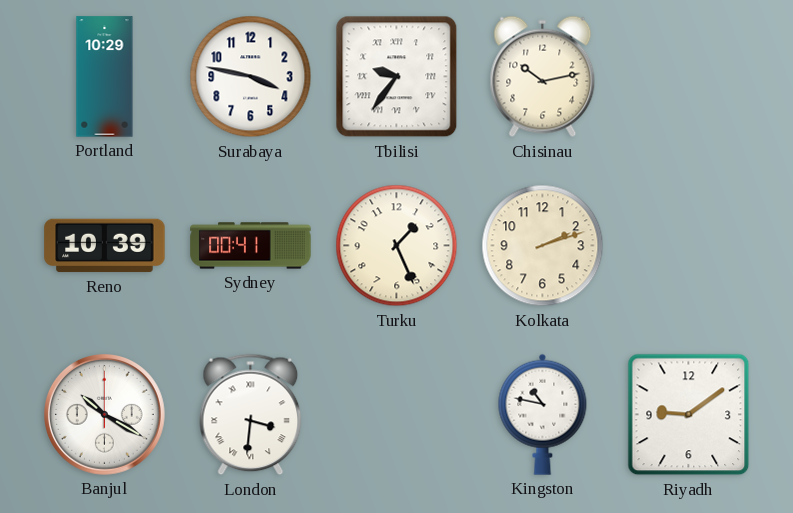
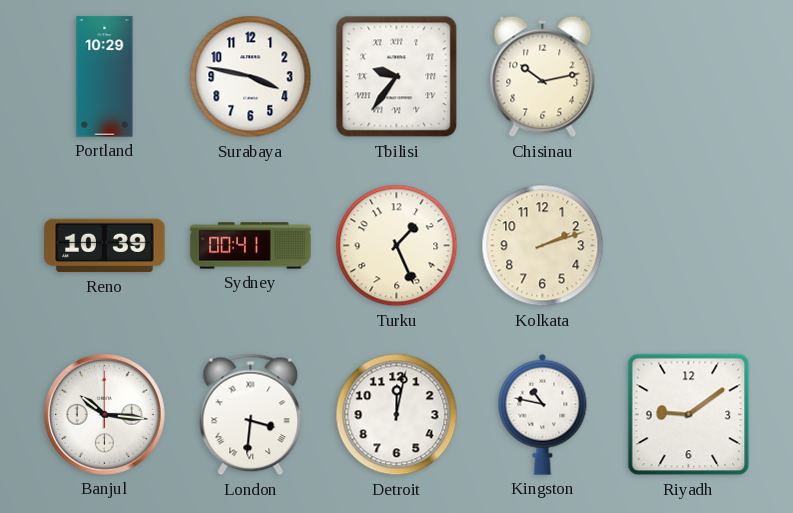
Banjul: 10:20 -> 10:16
Detroit: none -> 12:02
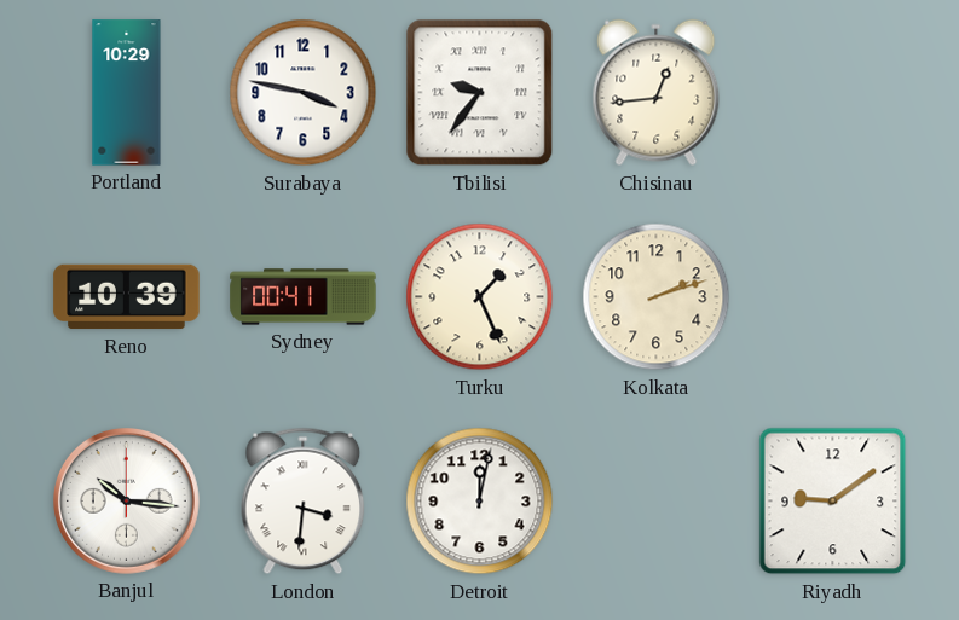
Chisinau: 10:13 -> 12:44
Kingston: 10:47 -> none
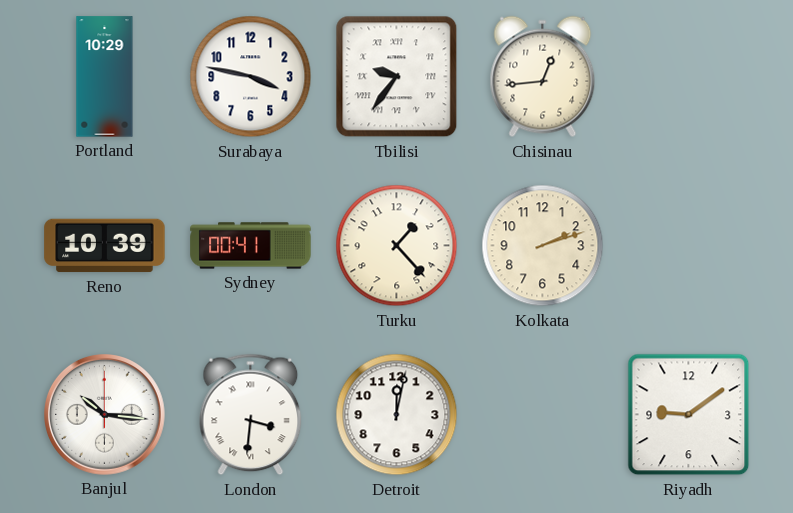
Turku: 1:26 -> 1:23
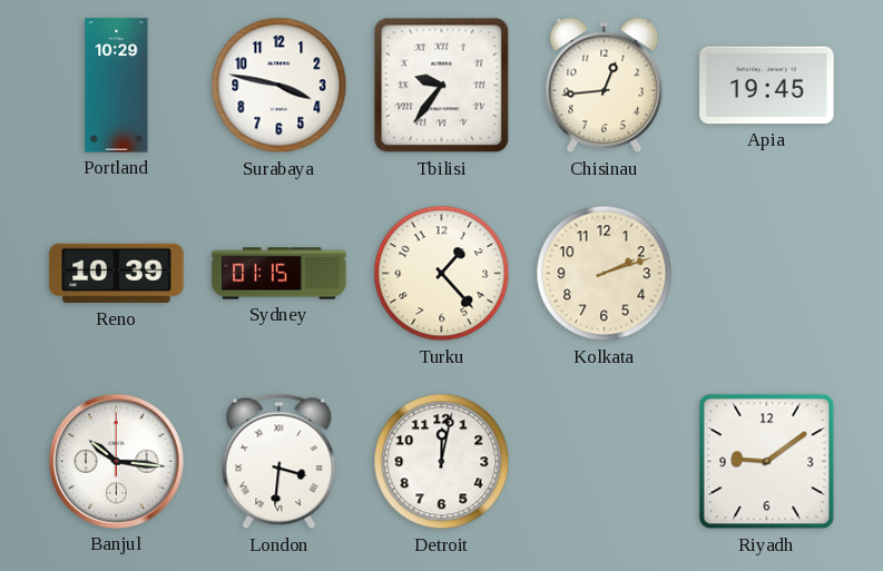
Apia: none -> 19:45
Sydney: 00:41 -> 01:15
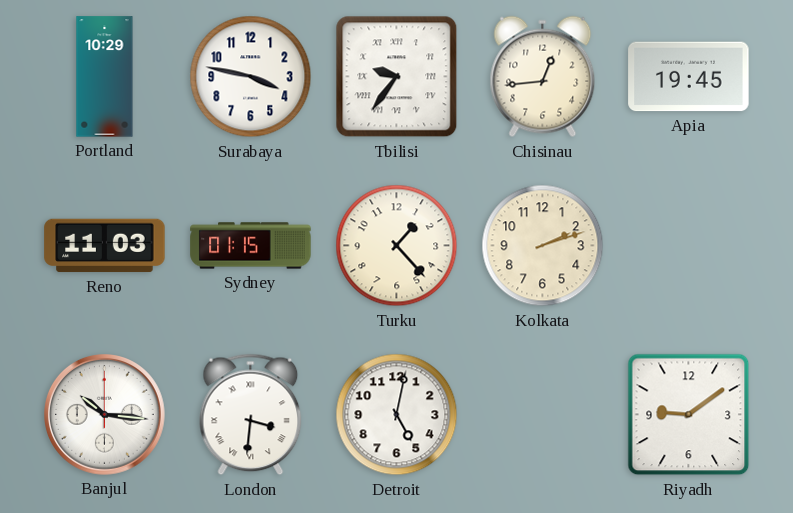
Reno: 10:39 -> 11:03
Detroit: 12:02 -> 5:02
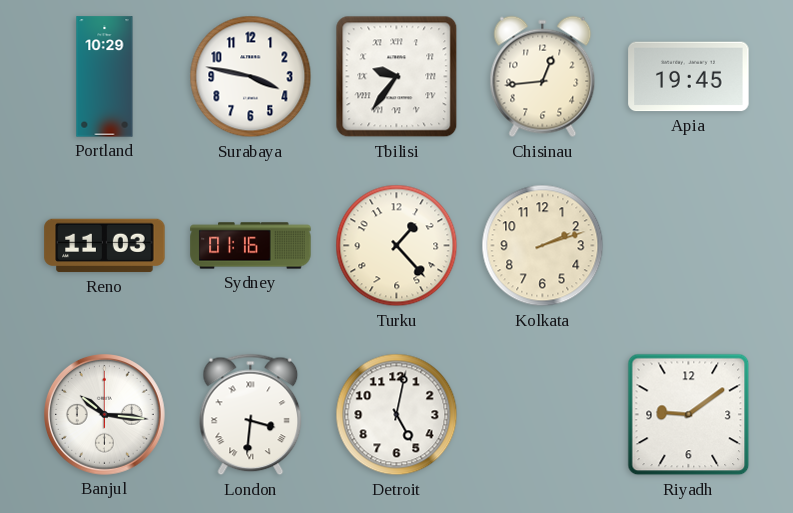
Sydney: 01:15 -> 01:16
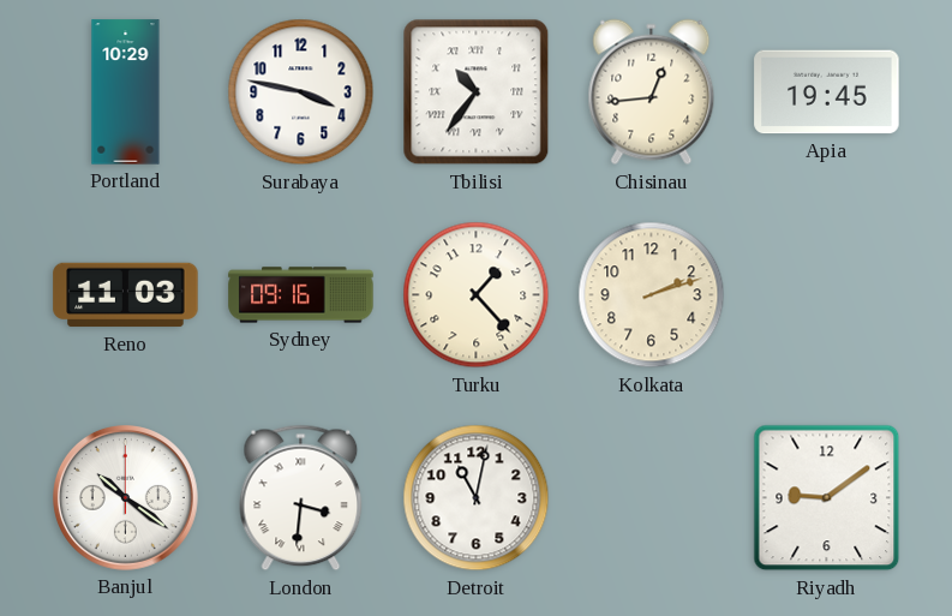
Tbilisi: 9:36 -> 10:36
Sydney: 01:16 -> 09:16
Banjul: 10:16 -> 10:21
Detroit: 5:02 -> 11:02
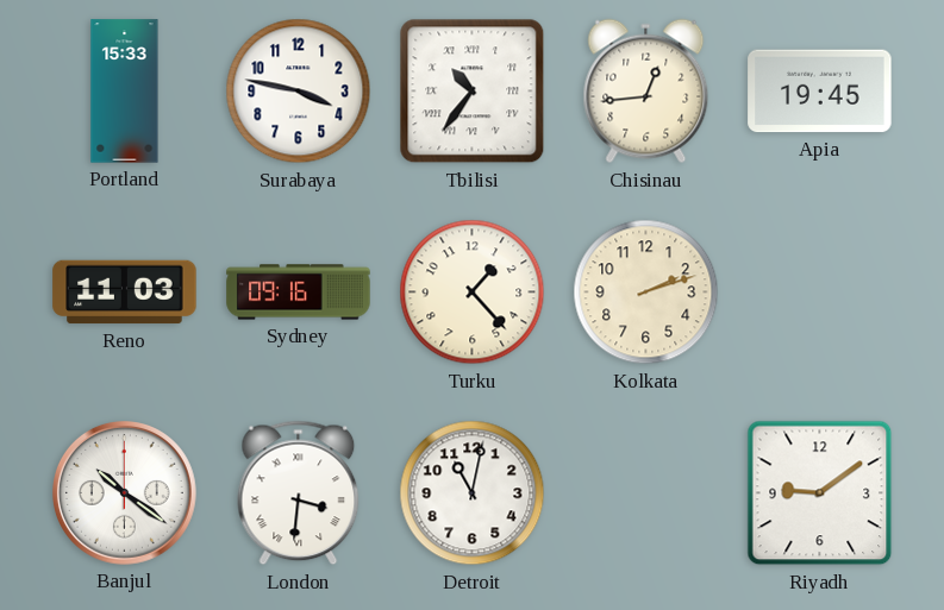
Portland: 10:29 -> 15:33
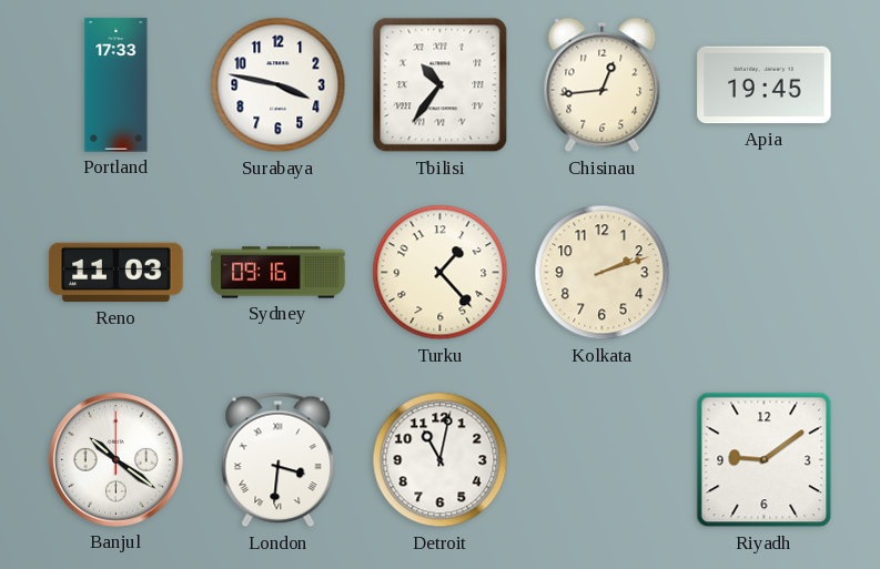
Portland: 15:33 -> 17:33
